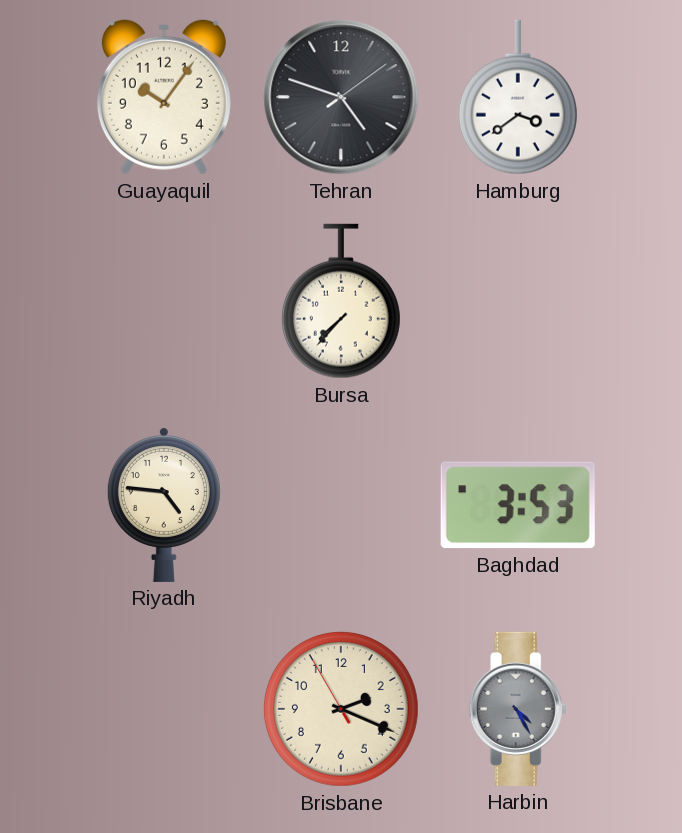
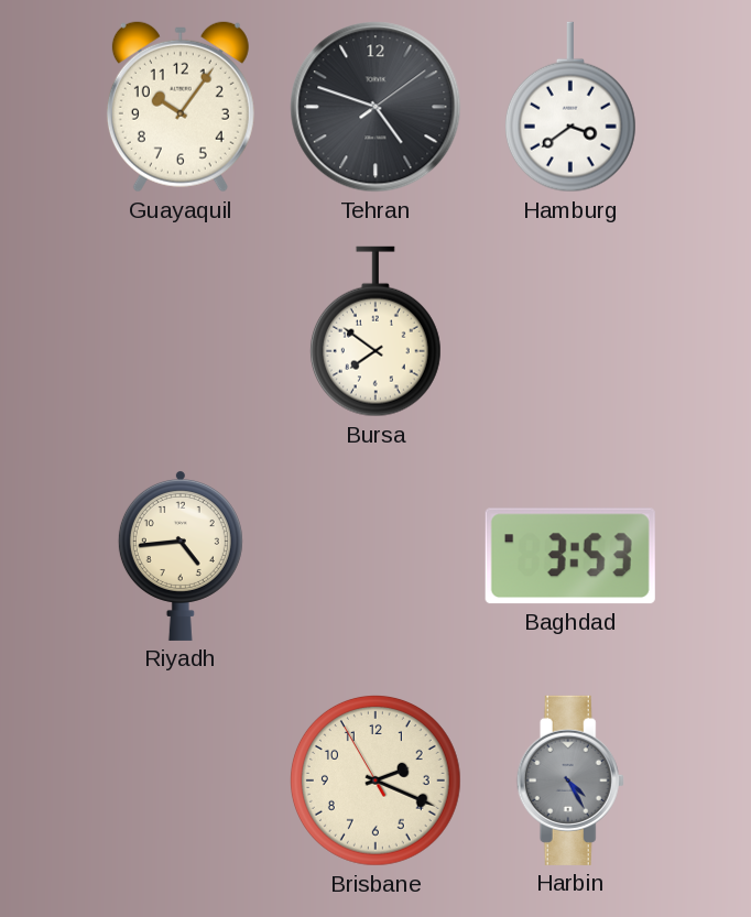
Bursa: 7:37 -> 7:51
Riyadh: 4:46 -> 4:44
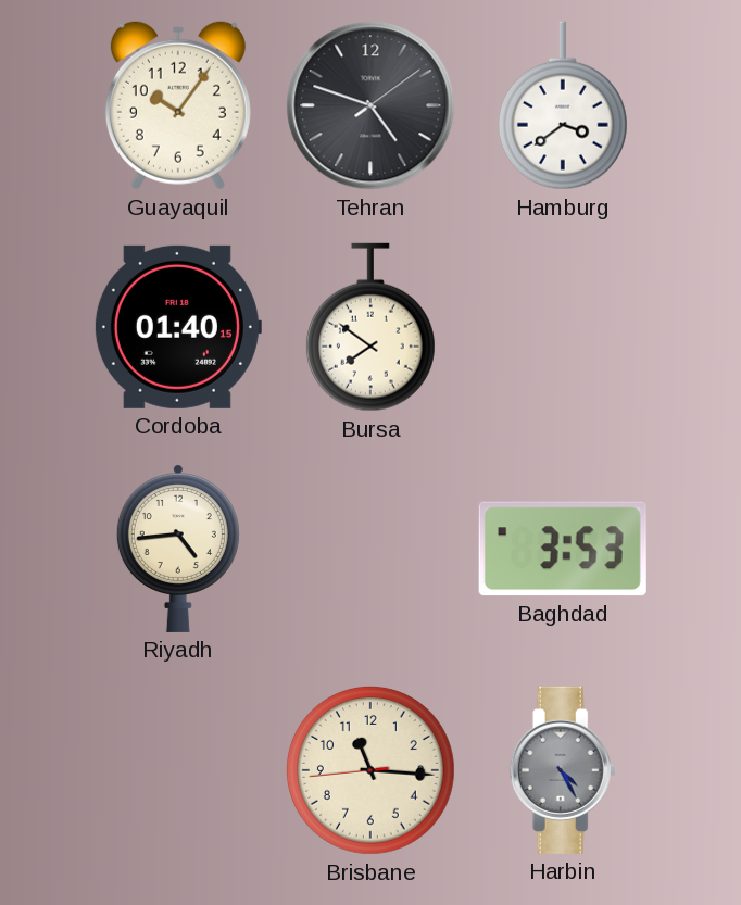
Cordoba: none -> 01:40
Brisbane: 2:18 -> 11:15
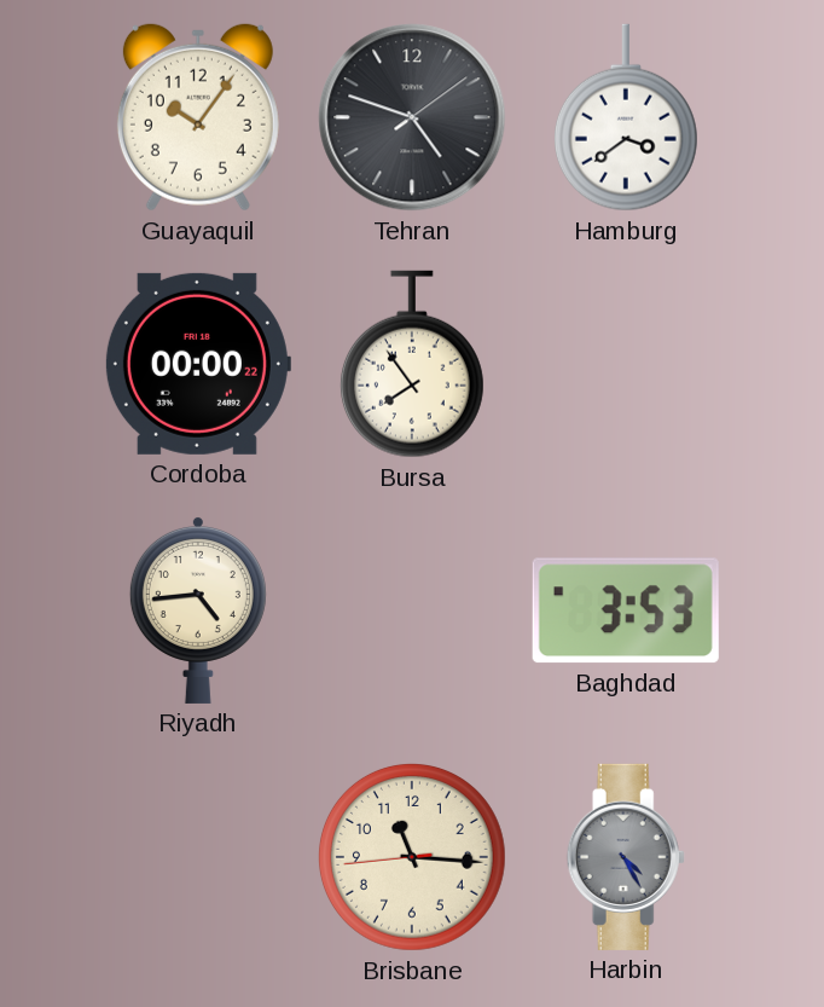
Cordoba: 01:40 -> 00:00
Bursa: 7:51 -> 7:54
